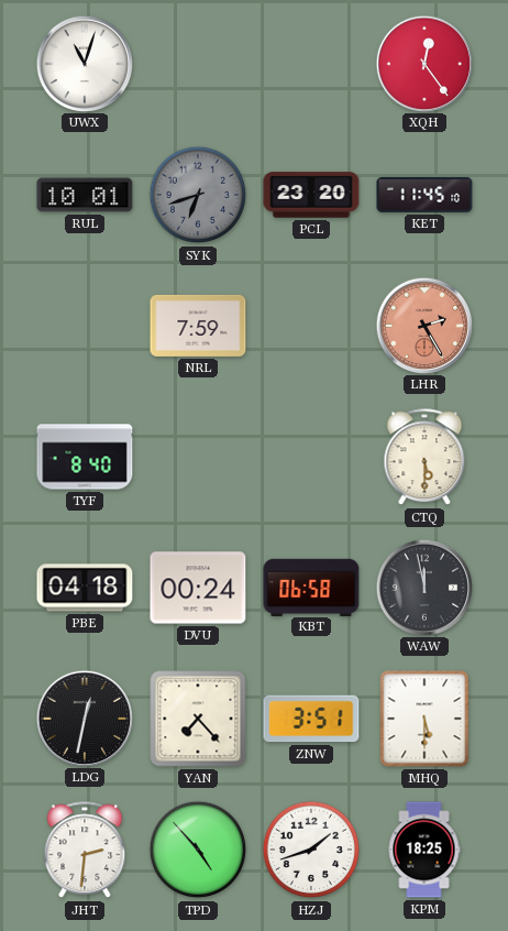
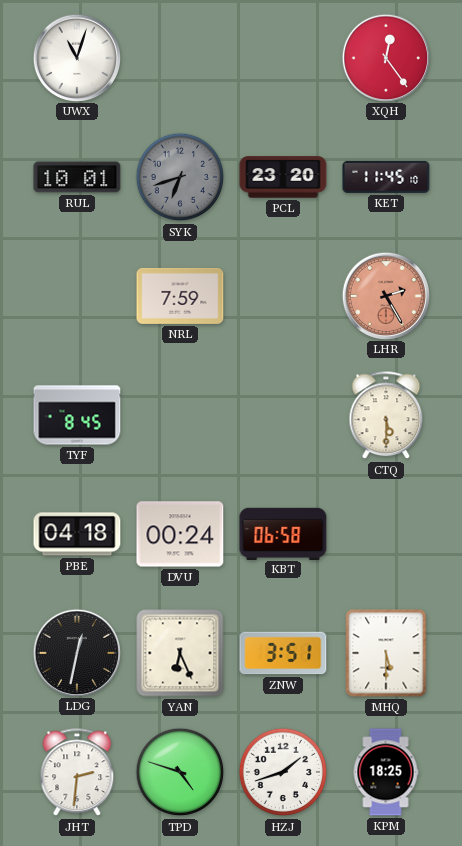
TYF: 8:40 -> 8:45
WAW: 11:58 -> none
YAN: 7:23 -> 6:26
TPD: 4:53 -> 4:48
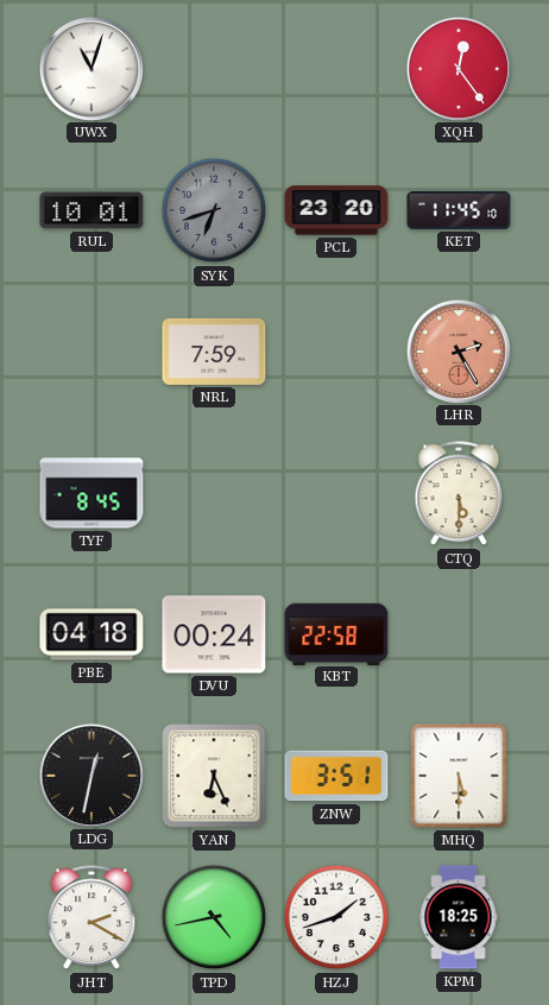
KBT: 06:58 -> 22:58
JHT: 2:31 -> 2:20
TPD: 4:48 -> 4:43
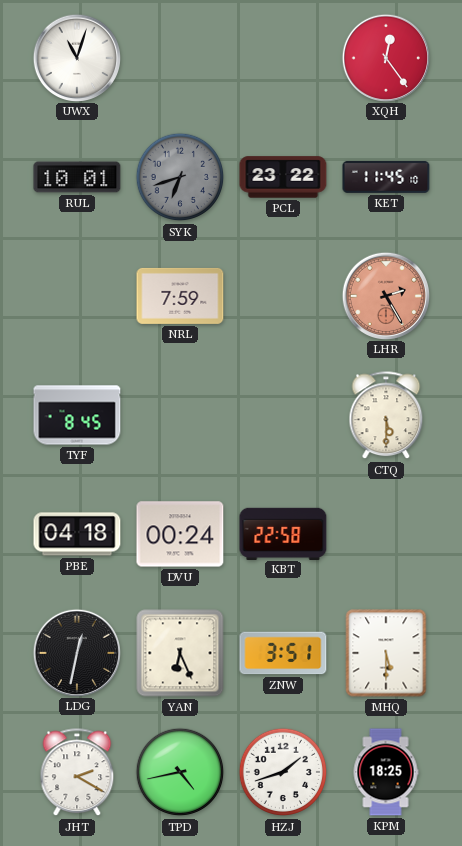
PCL: 23:20 -> 23:22
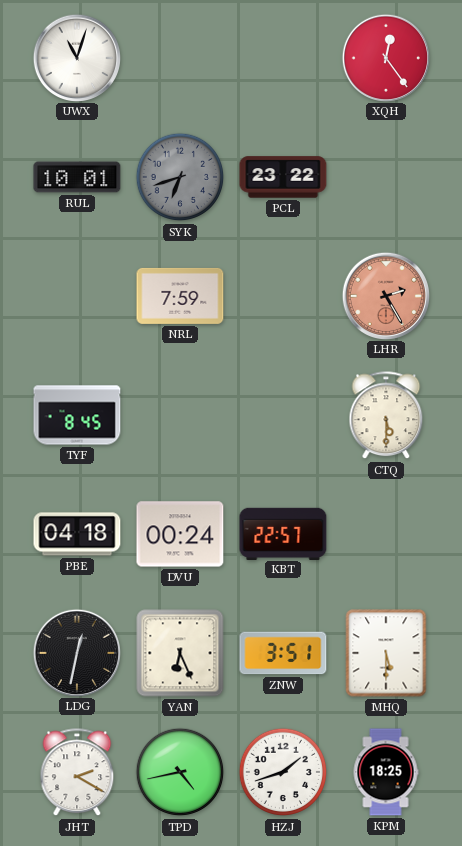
KET: 11:45 -> none
KBT: 22:58 -> 22:57
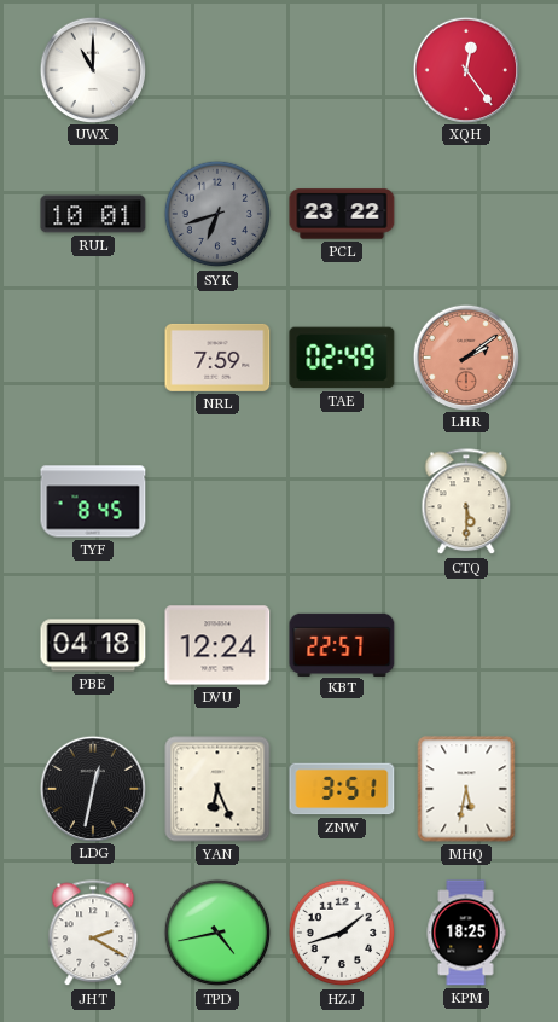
UWX: 11:03 -> 11:00
TAE: none -> 02:49
LHR: 2:25 -> 2:09
DVU: 00:24 -> 12:24
MHQ: 5:30 -> 5:32
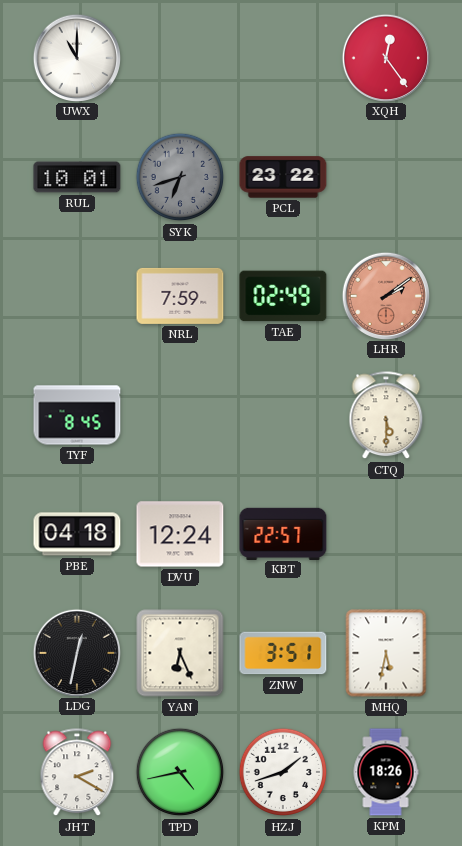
KPM: 18:25 -> 18:26
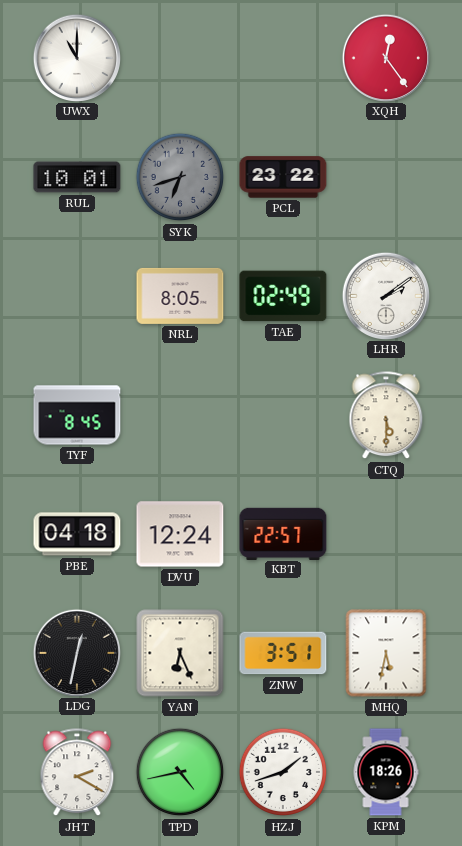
NRL: 7:59 -> 8:05
LHR dial: salmon -> white
